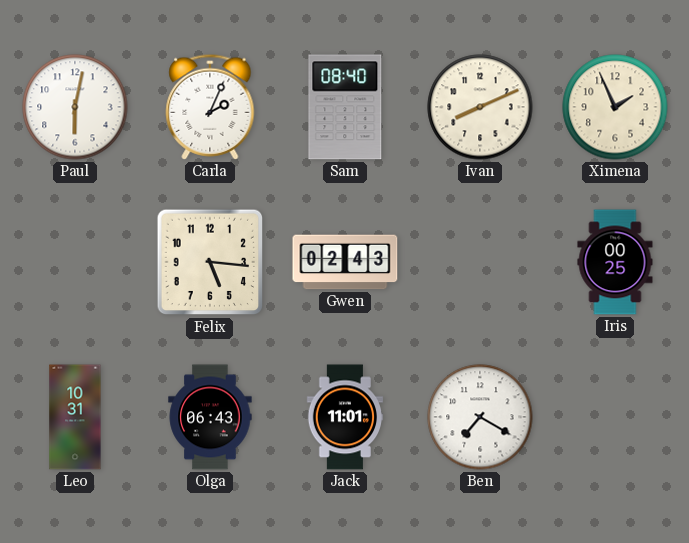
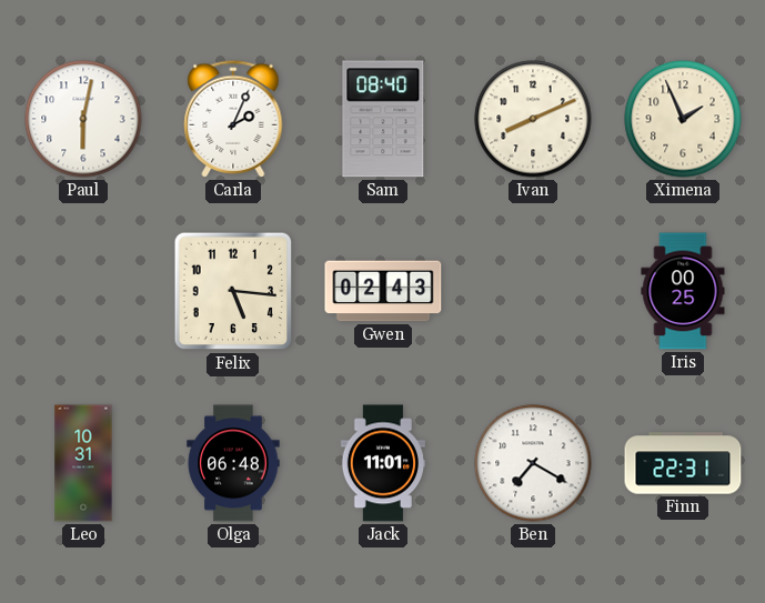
Olga: 06:43 -> 06:48
Finn: none -> 22:31
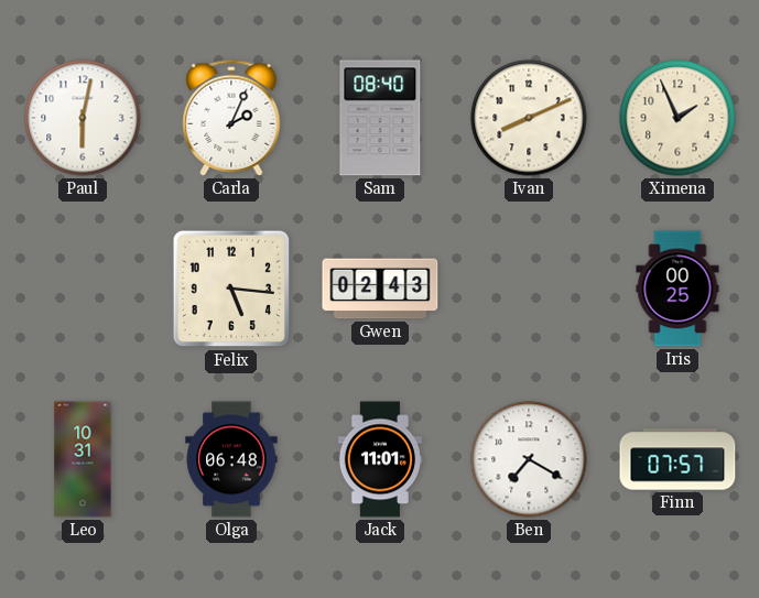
Finn: 22:31 -> 07:57
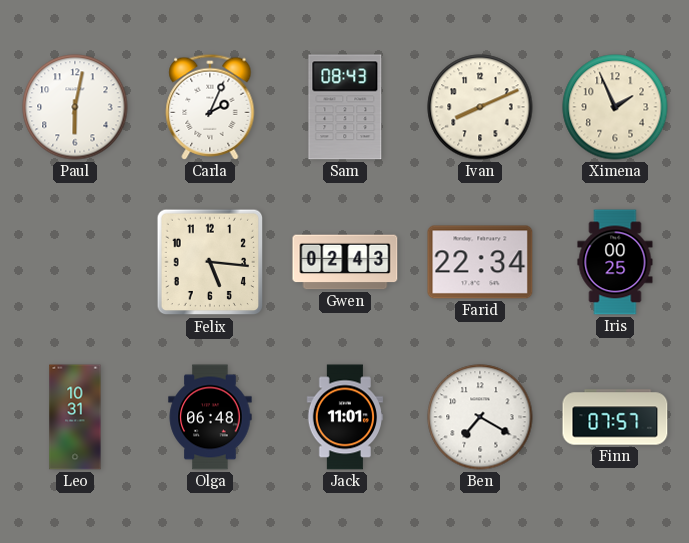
Sam: 08:40 -> 08:43
Farid: none -> 22:34
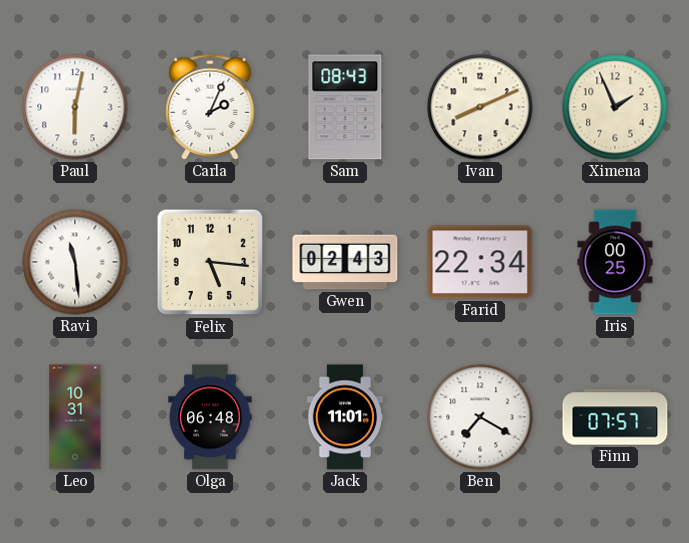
Ravi: none -> 11:29
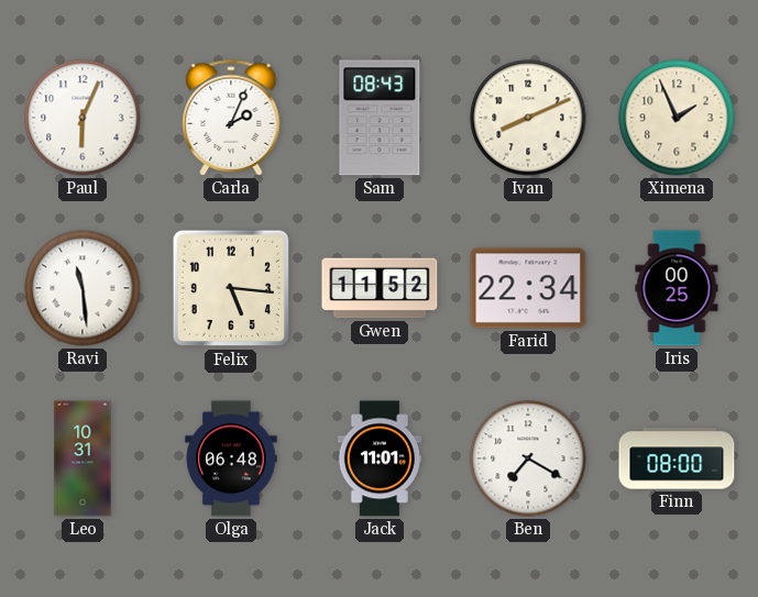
Paul: 6:02 -> 6:04
Gwen: 02:43 -> 11:52
Finn: 07:57 -> 08:00
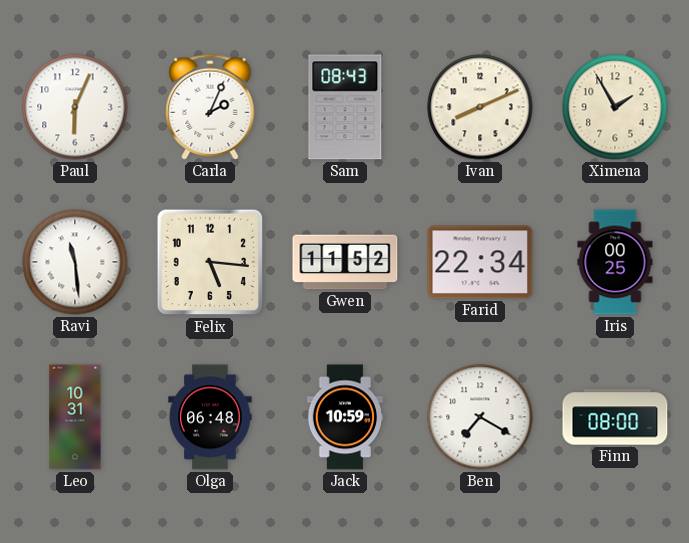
Ximena: 1:56 -> 1:55
Jack: 11:01 -> 10:59
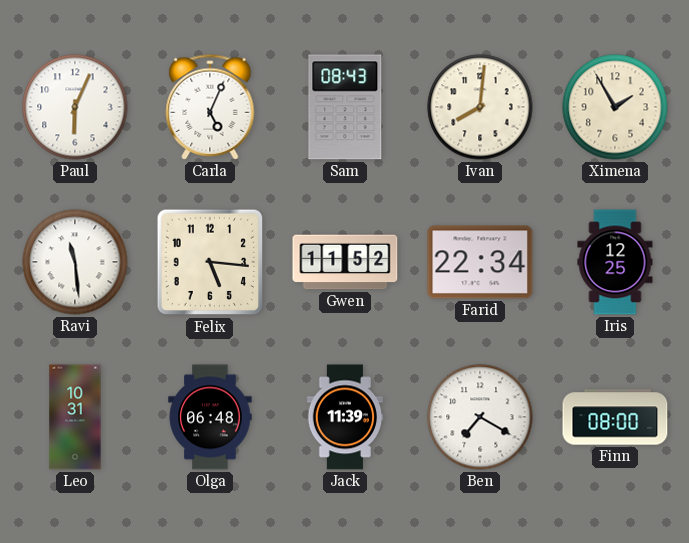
Carla: 2:04 -> 5:04
Ivan: 8:11 -> 8:01
Iris: 00:25 -> 12:25
Jack: 10:59 -> 11:39
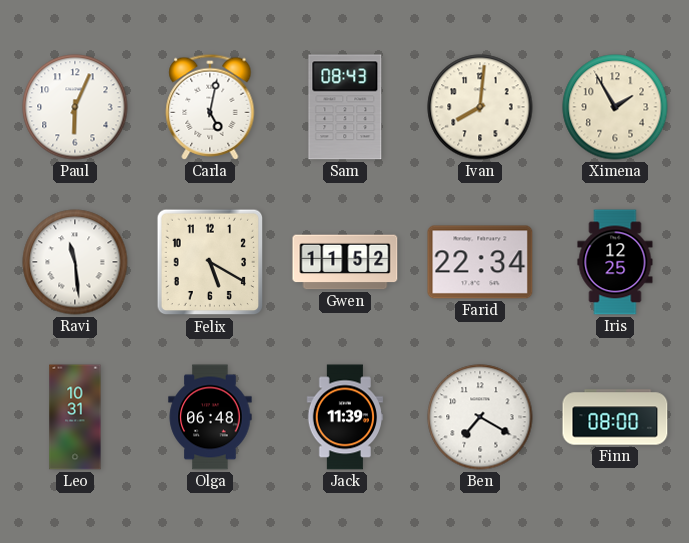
Carla: 5:04 -> 5:02
Felix: 5:16 -> 5:20
